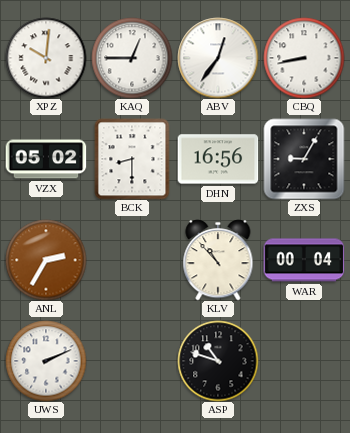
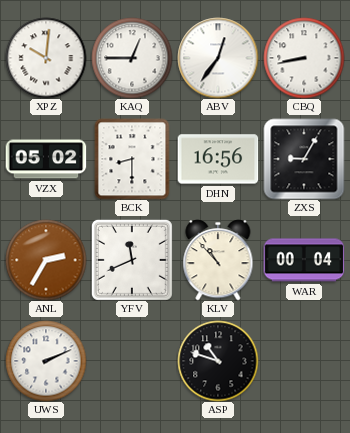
YFV: none -> 11:41
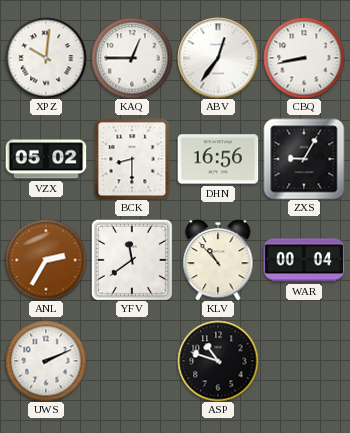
YFV: 11:41 -> 11:39
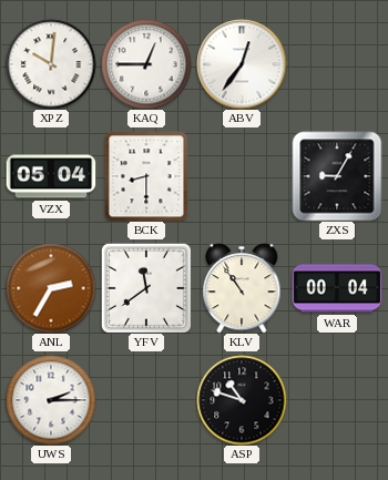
CBQ: 8:43 -> none
VZX: 05:02 -> 05:04
DHN: 16:56 -> none
KLV: 10:53 -> 10:54
UWS: 2:11 -> 2:15
